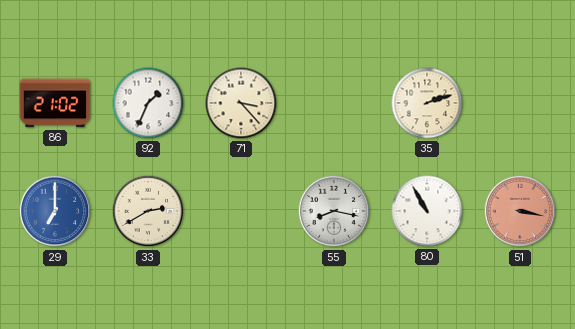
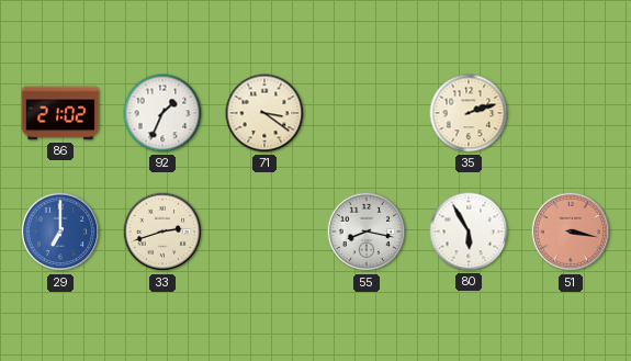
71: 3:23 -> 3:21
33: 2:40 -> 2:42
80: 10:55 -> 5:55
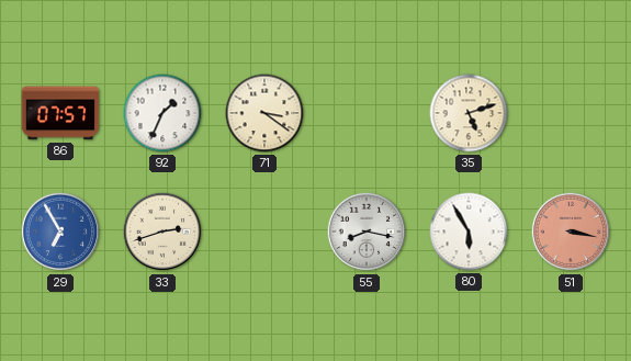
86: 21:02 -> 07:57
35: 2:12 -> 5:12
29: 7:00 -> 6:55
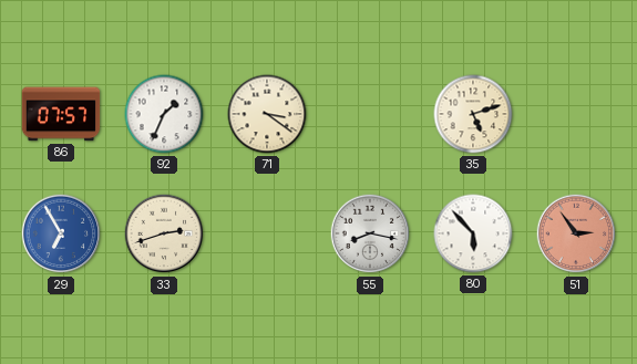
80: 5:55 -> 5:53
51: 3:17 -> 2:54
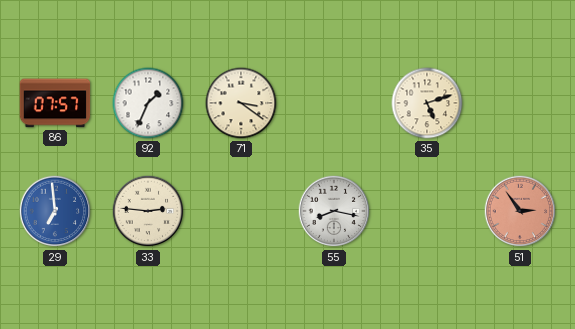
29: 6:55 -> 6:59
33: 2:42 -> 2:46
80: 5:53 -> none
